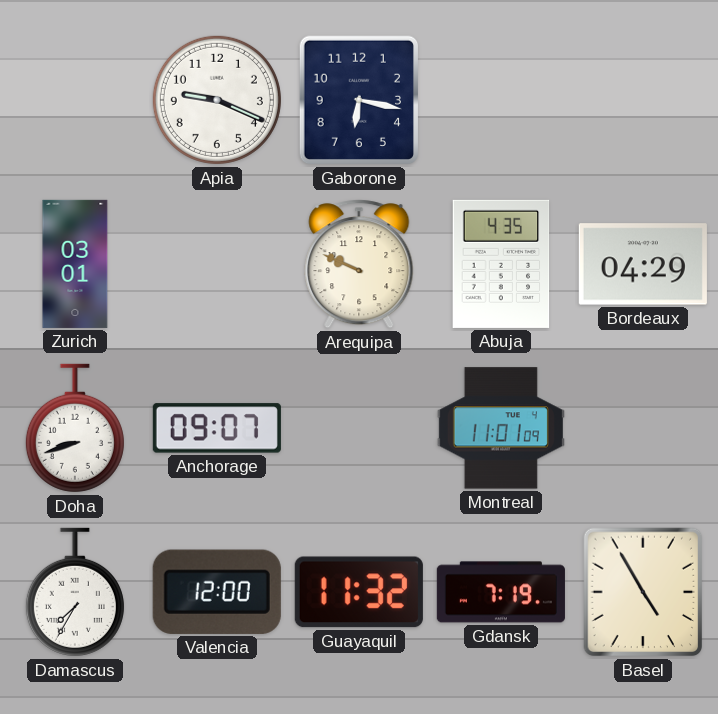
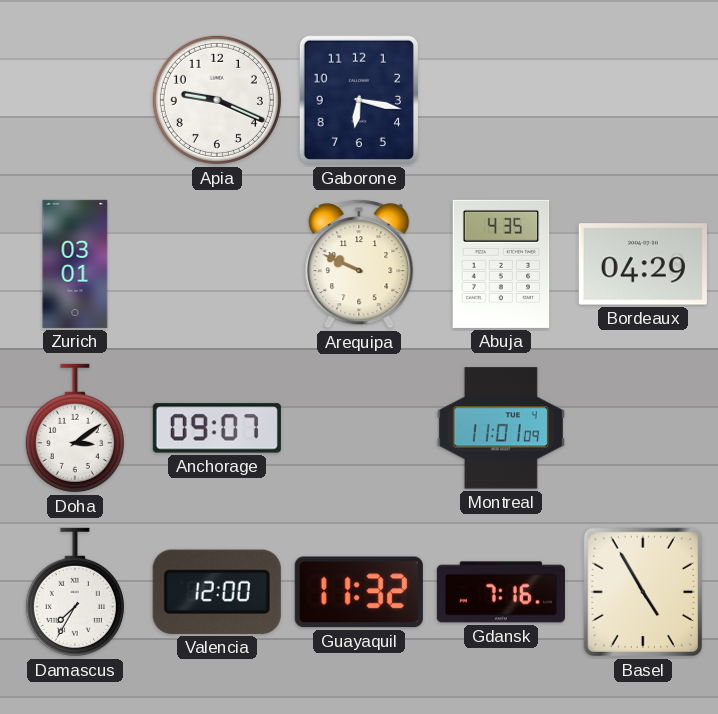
Doha: 8:42 -> 3:09
Gdansk: 7:19 -> 7:16
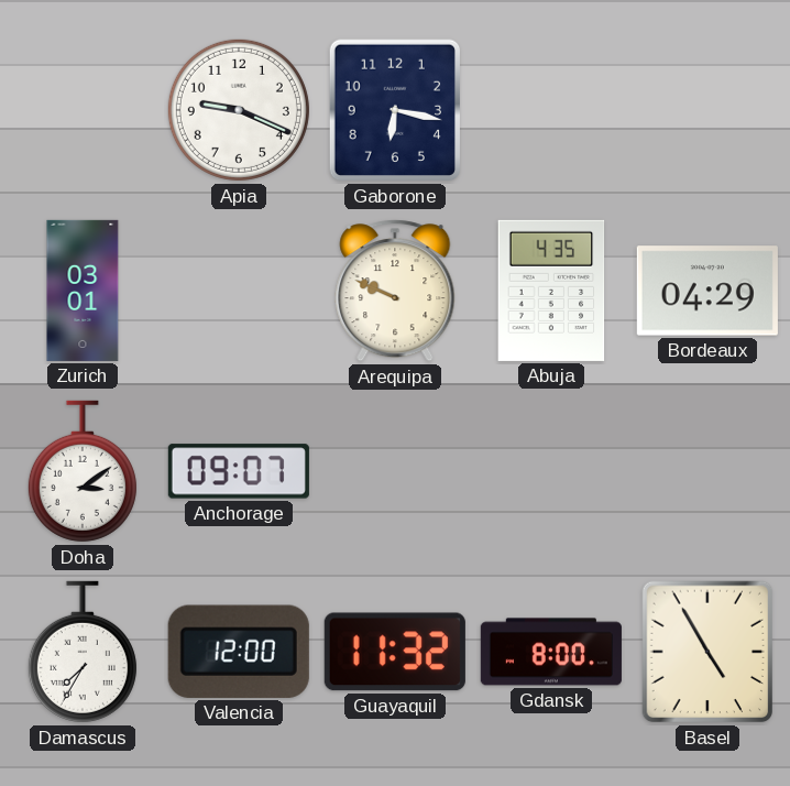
Montreal: 11:01 -> none
Gdansk: 7:16 -> 8:00
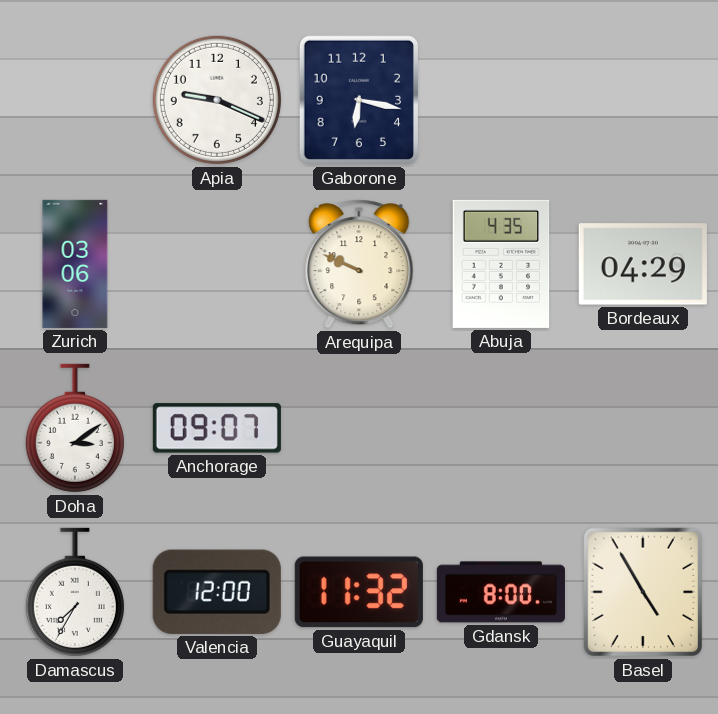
Zurich: 03:01 -> 03:06
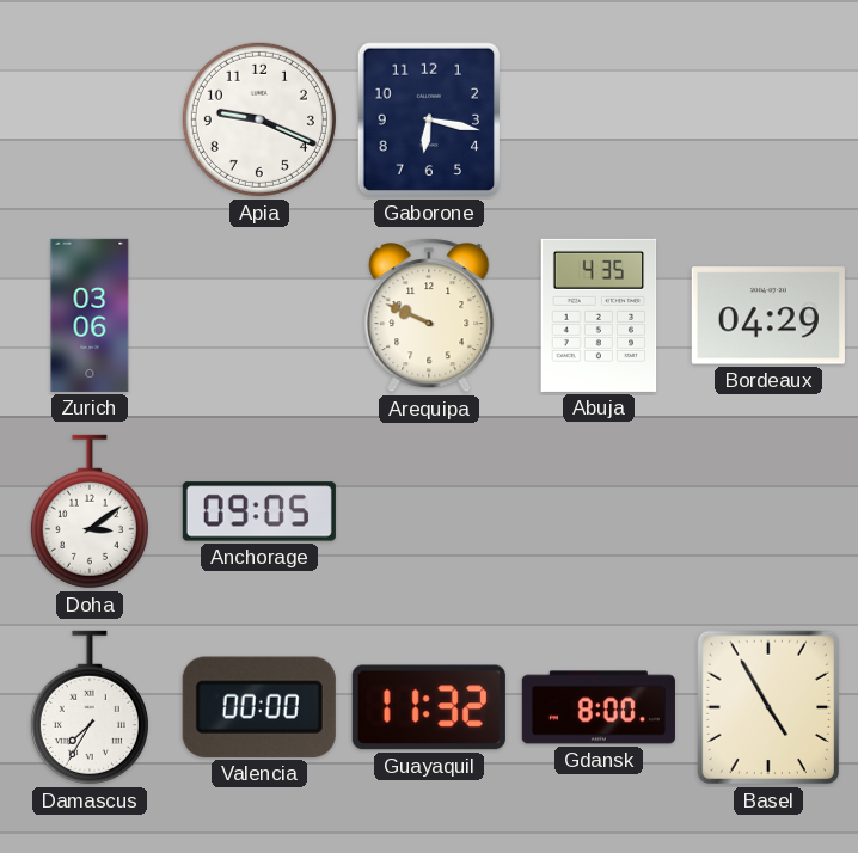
Anchorage: 09:07 -> 09:05
Valencia: 12:00 -> 00:00
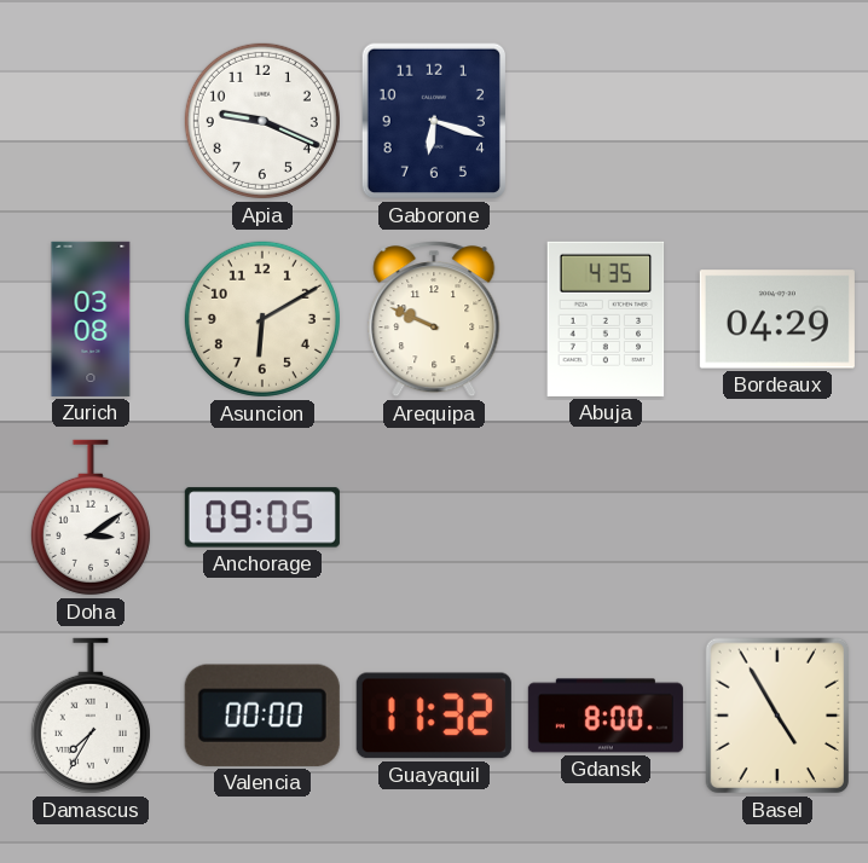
Gaborone: 6:17 -> 6:18
Zurich: 03:06 -> 03:08
Asuncion: none -> 6:10
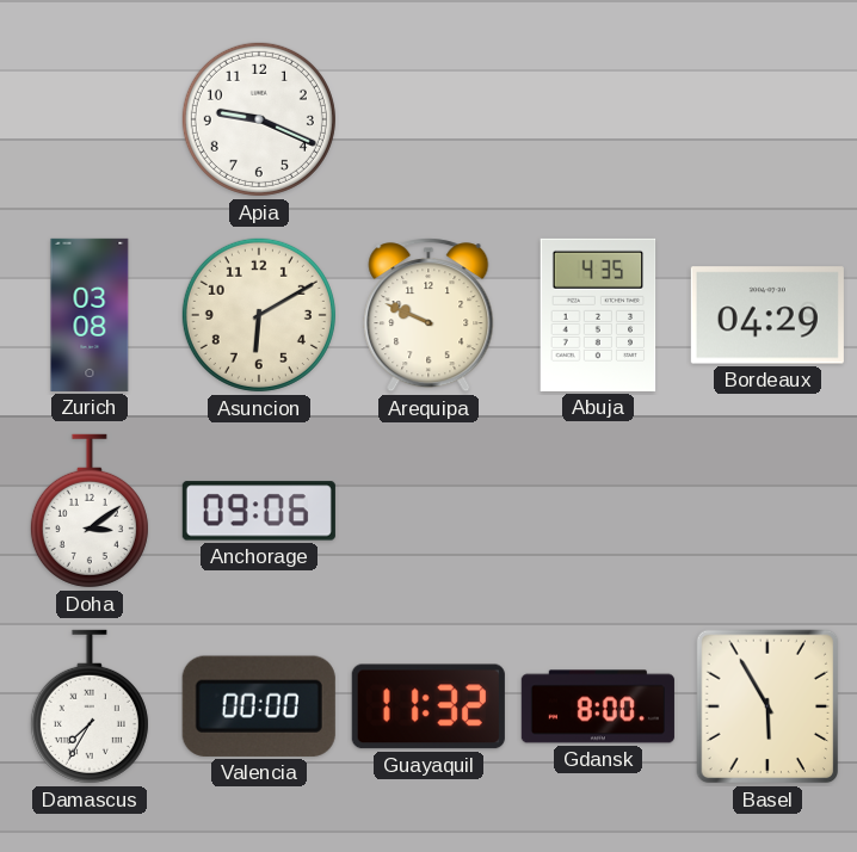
Gaborone: 6:18 -> none
Anchorage: 09:05 -> 09:06
Basel: 4:55 -> 5:55
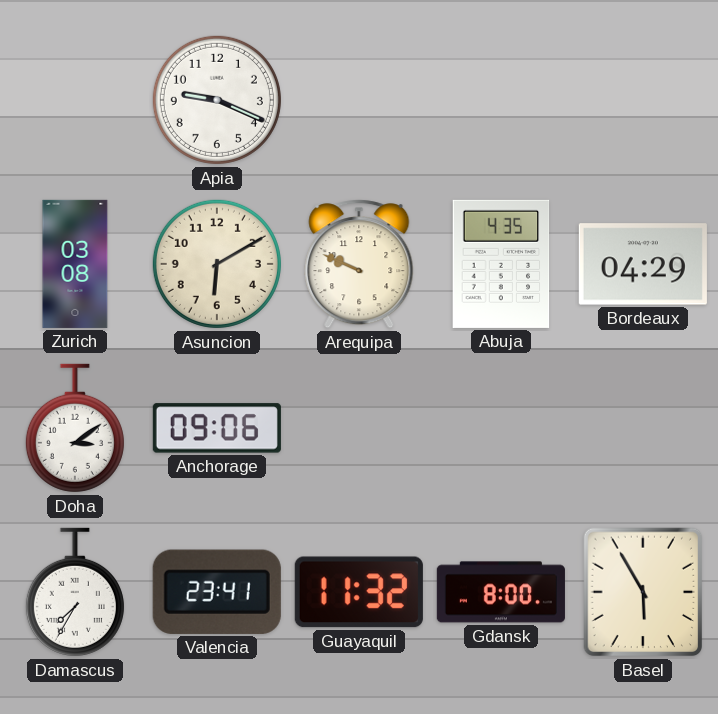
Valencia: 00:00 -> 23:41
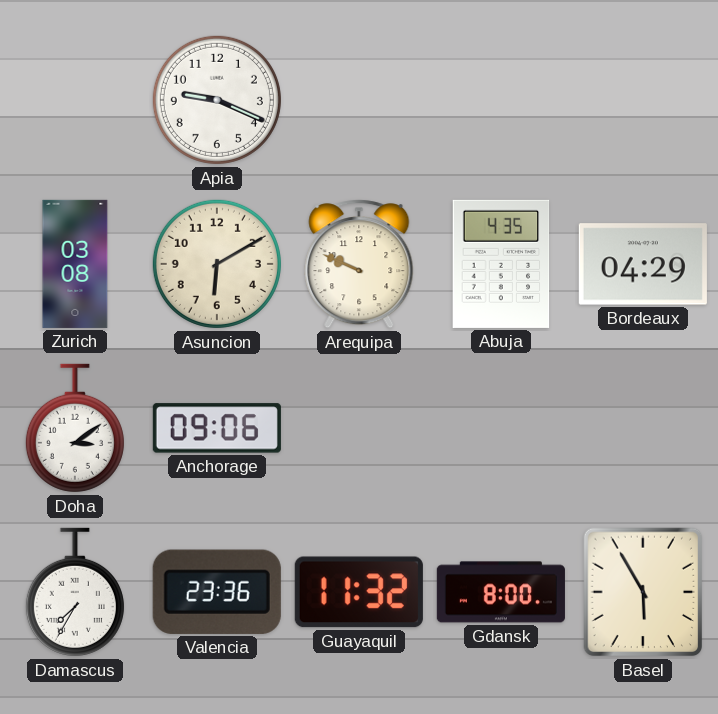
Valencia: 23:41 -> 23:36
